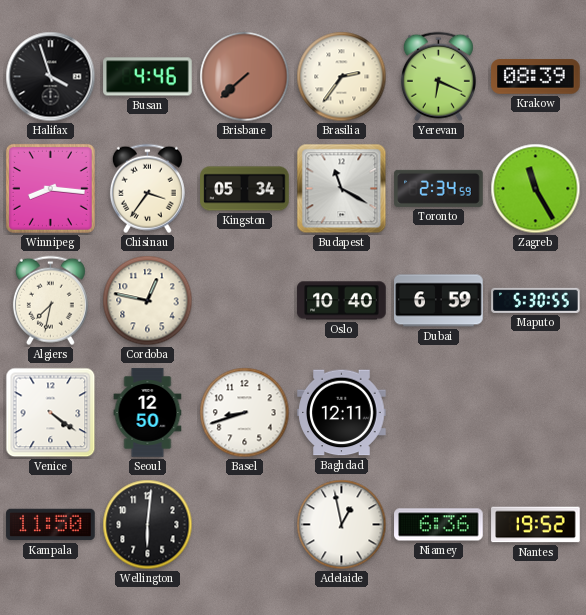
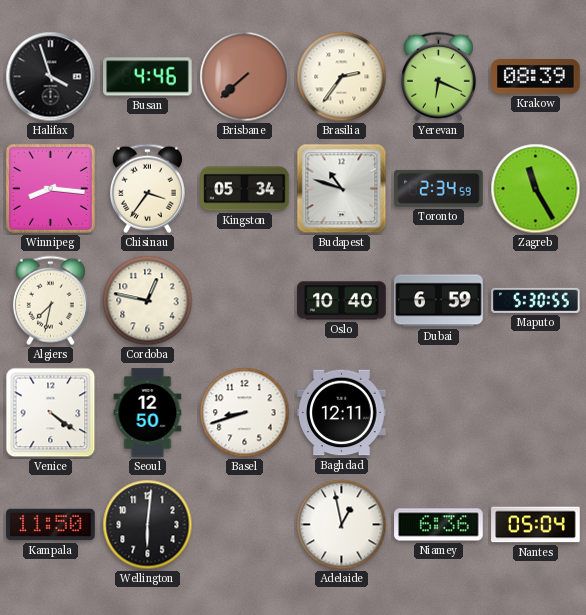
Budapest: 11:20 -> 10:48
Nantes: 19:52 -> 05:04
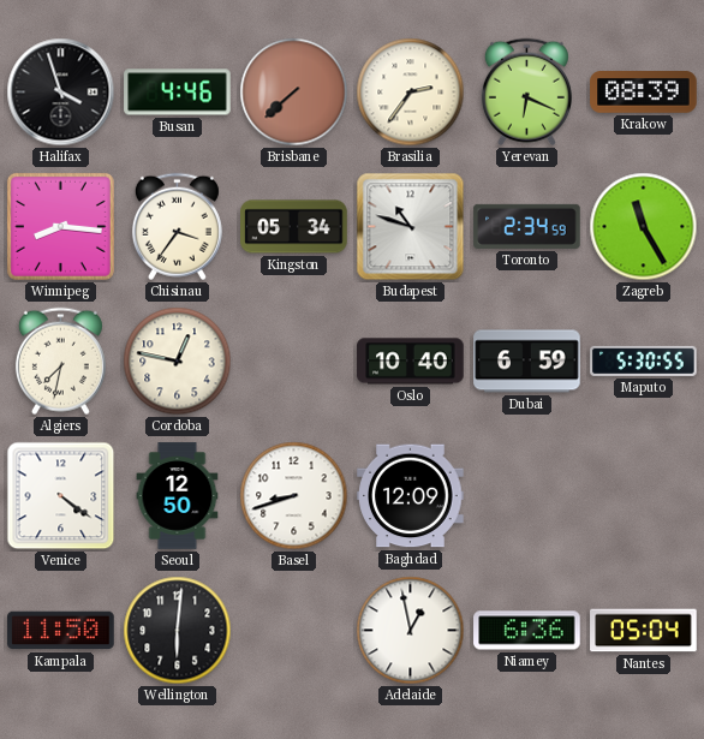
Baghdad: 12:11 -> 12:09
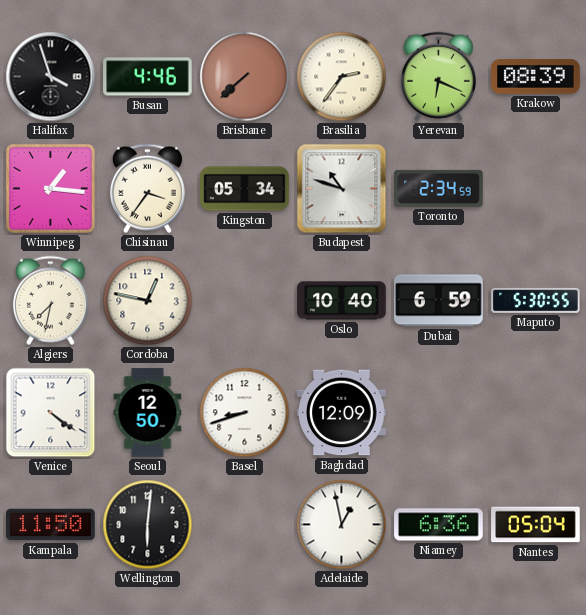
Winnipeg: 8:16 -> 1:16
Zagreb: 11:25 -> none
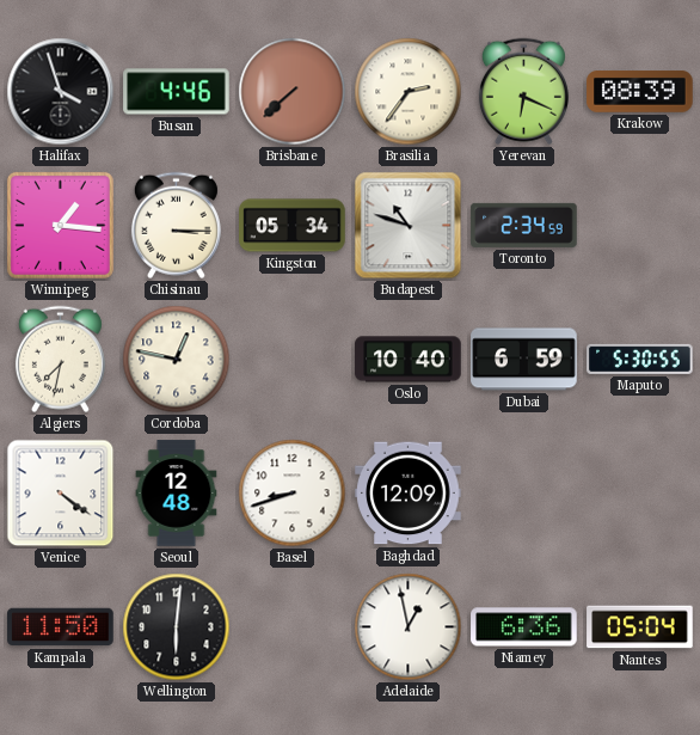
Chisinau: 3:36 -> 3:15
Seoul: 12:50 -> 12:48
